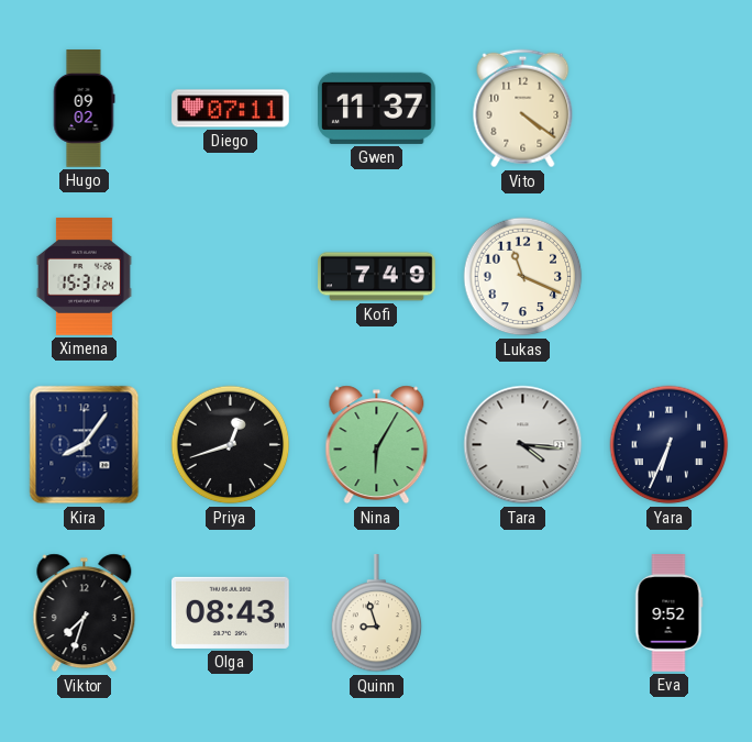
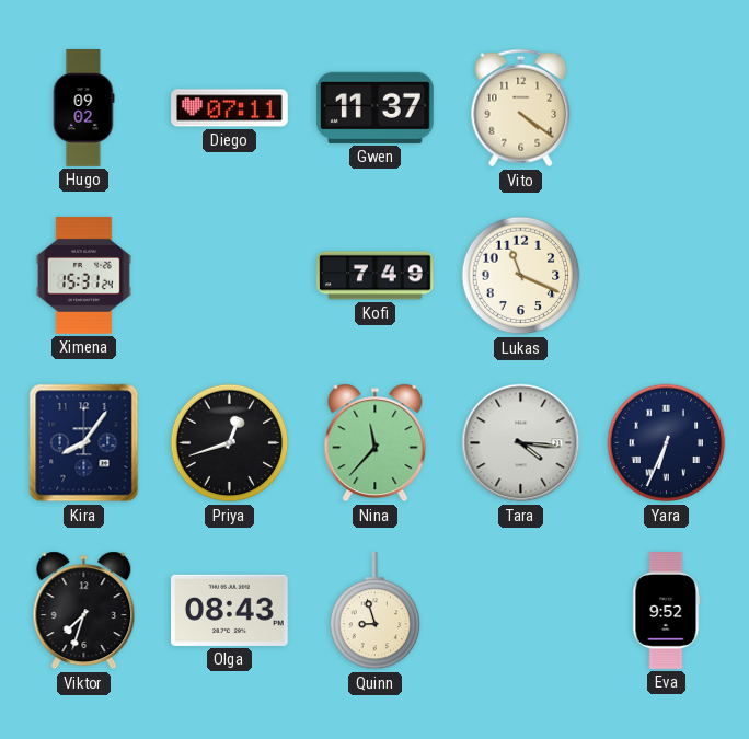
Nina: 6:05 -> 11:37
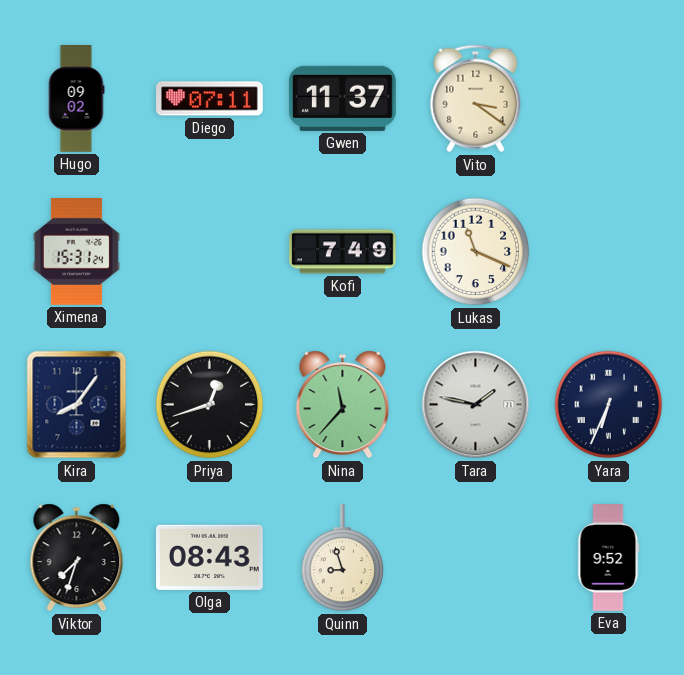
Vito: 4:21 -> 3:21
Tara: 4:16 -> 1:47
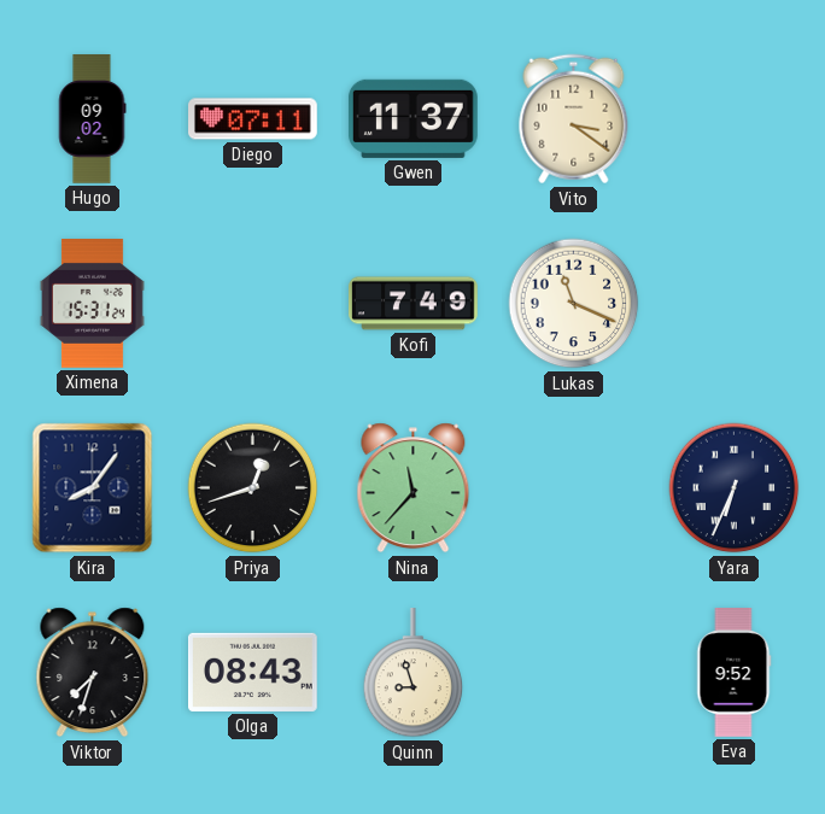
Tara: 1:47 -> none
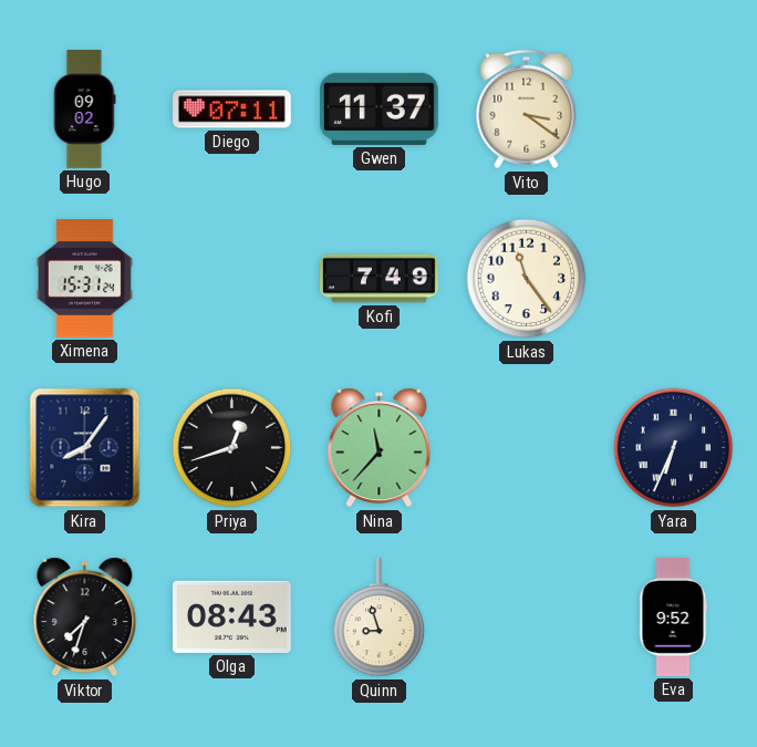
Lukas: 11:19 -> 11:24
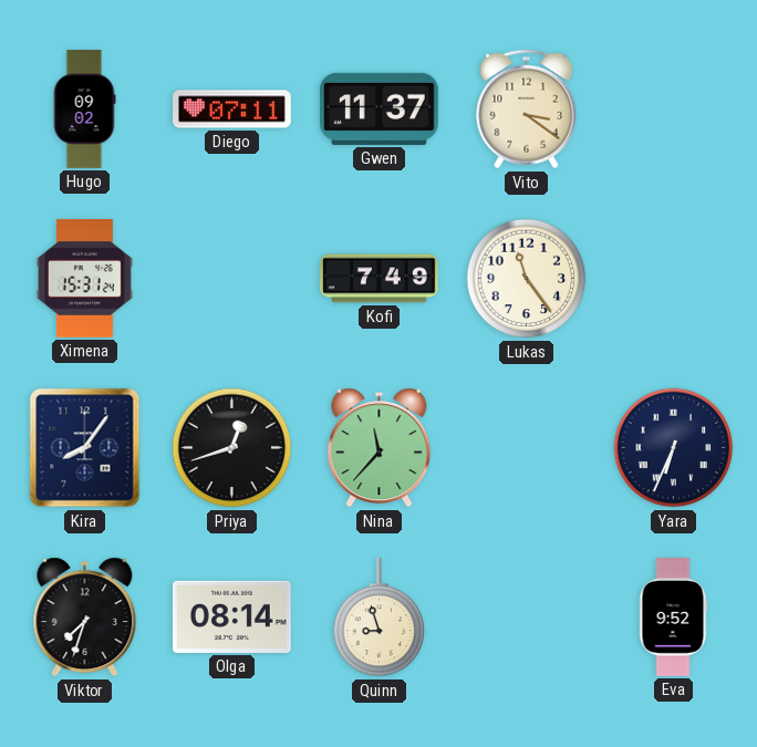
Olga: 08:43 -> 08:14
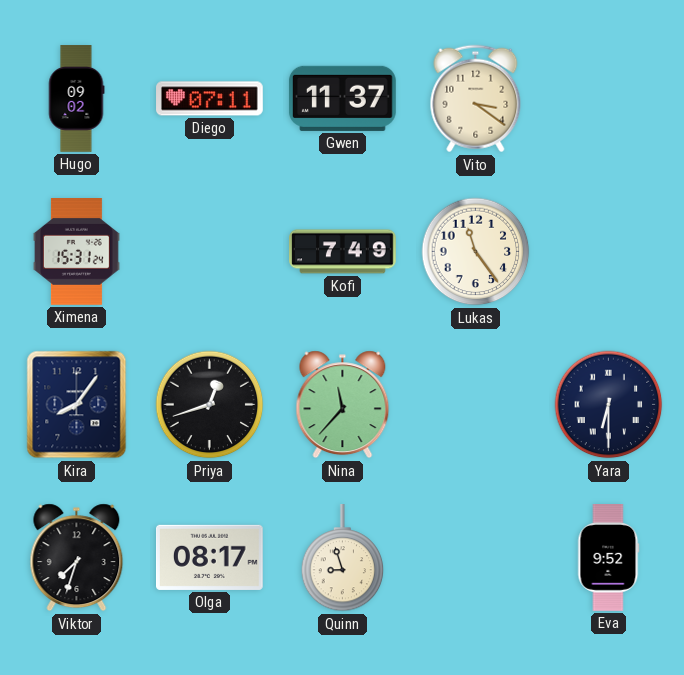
Yara: 6:34 -> 6:30
Olga: 08:14 -> 08:17
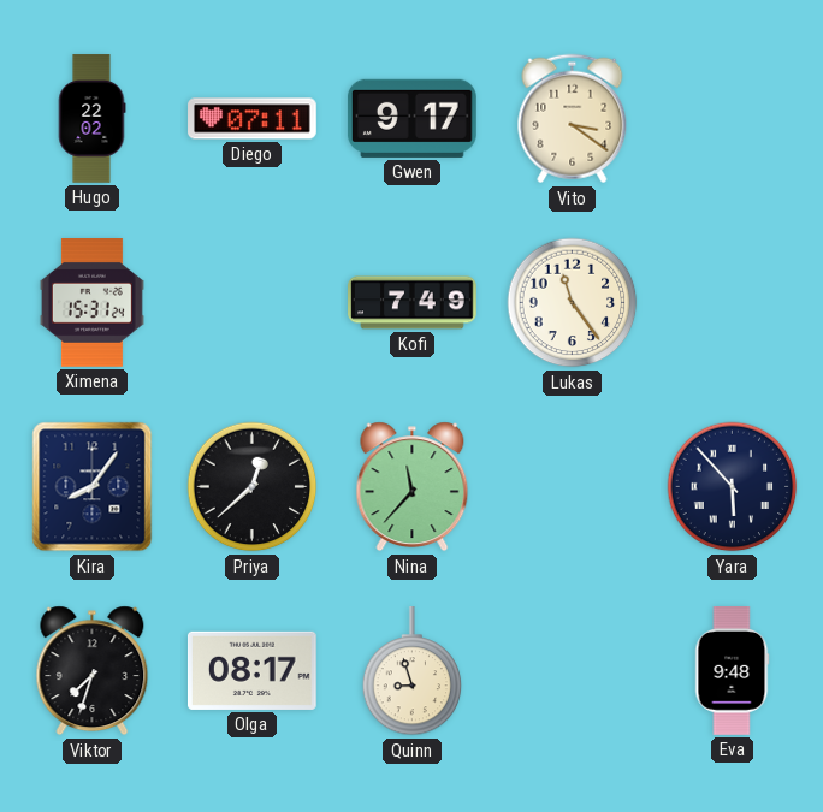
Hugo: 09:02 -> 22:02
Gwen: 11:37 -> 9:17
Priya: 12:42 -> 12:38
Yara: 6:30 -> 5:53
Eva: 9:52 -> 9:48
